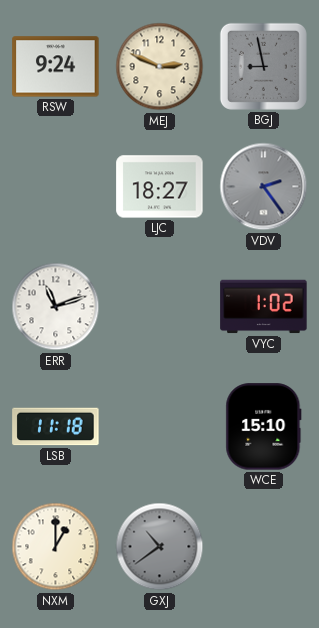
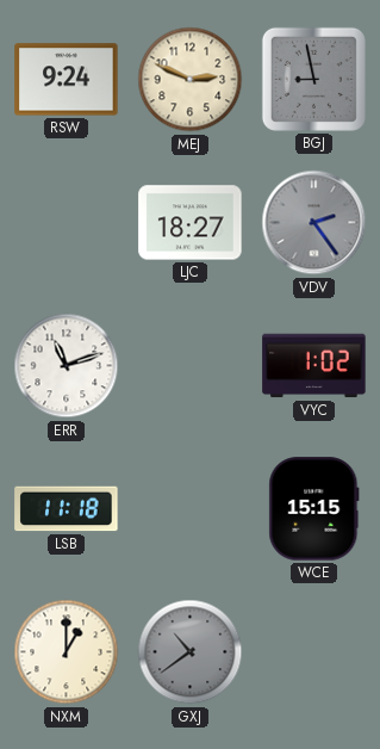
WCE: 15:10 -> 15:15
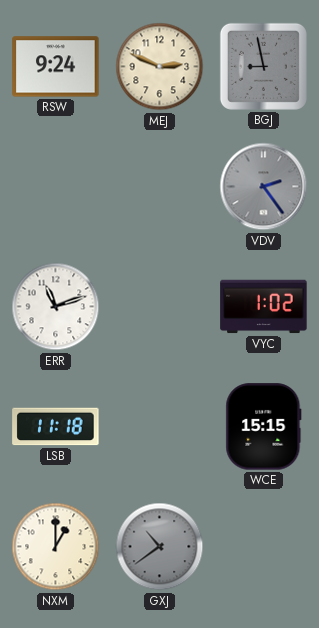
LJC: 18:27 -> none
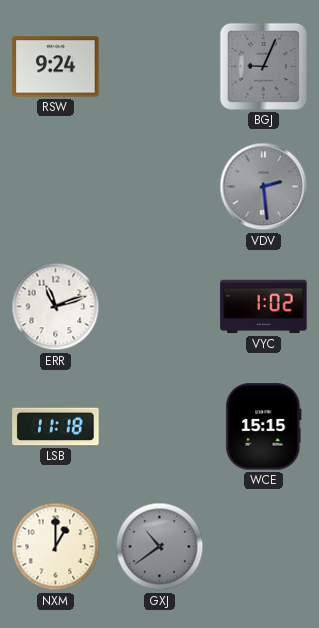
MEJ: 2:49 -> none
BGJ: 8:58 -> 9:04
VDV: 2:24 -> 2:29
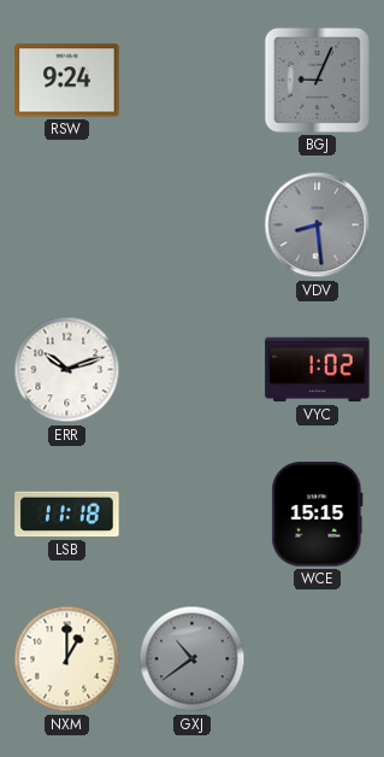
VDV: 2:29 -> 8:29
ERR: 11:12 -> 10:12
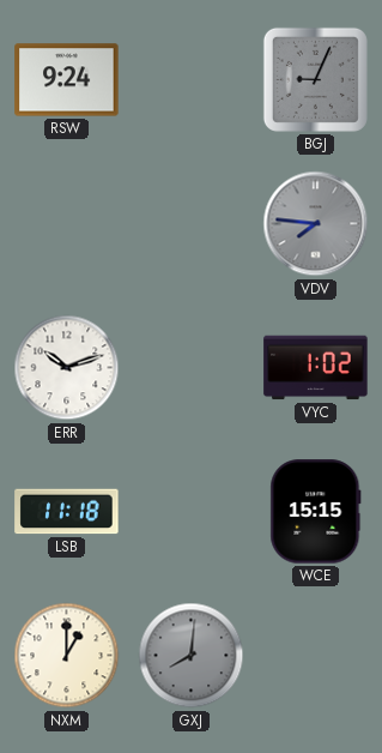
VDV: 8:29 -> 7:46
GXJ: 10:39 -> 8:01
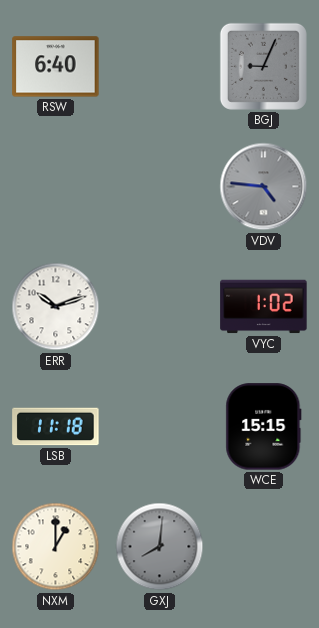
RSW: 9:24 -> 6:40
VDV: 7:46 -> 4:46
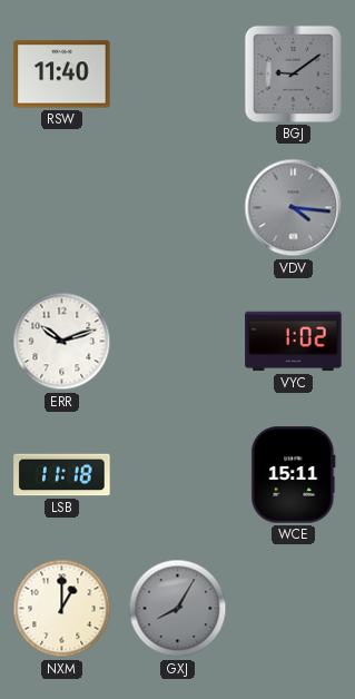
RSW: 6:40 -> 11:40
BGJ: 9:04 -> 9:09
VDV: 4:46 -> 4:16
WCE: 15:15 -> 15:11
GXJ: 8:01 -> 8:05
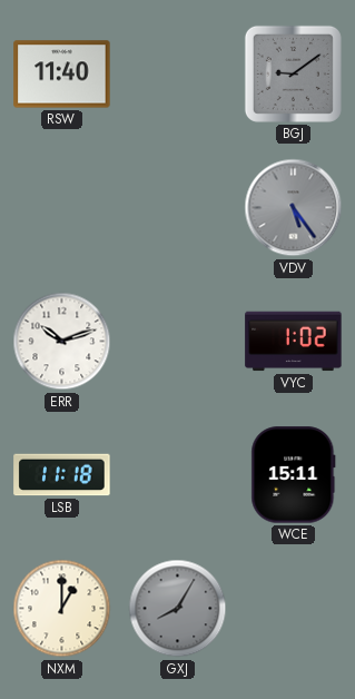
VDV: 4:16 -> 5:24
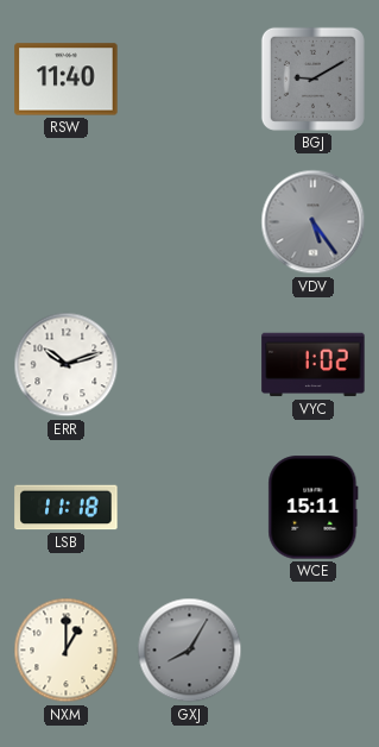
BGJ: 9:09 -> 9:10
